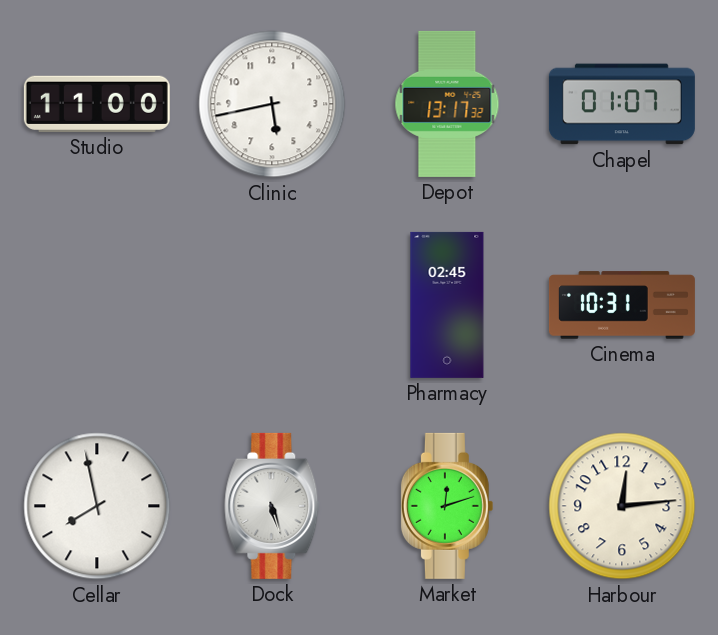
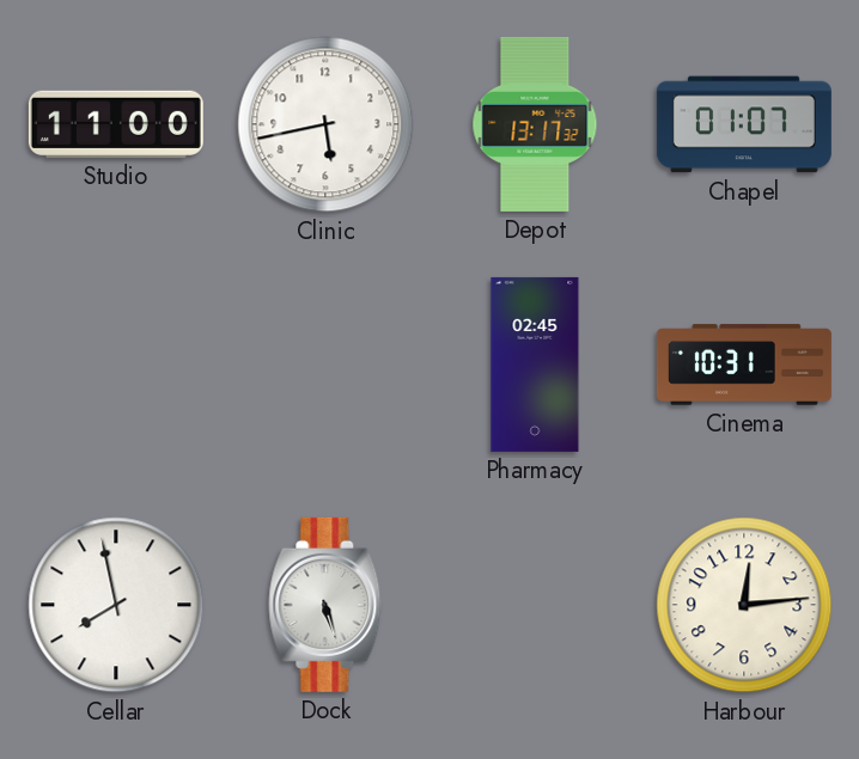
Market: 12:12 -> none
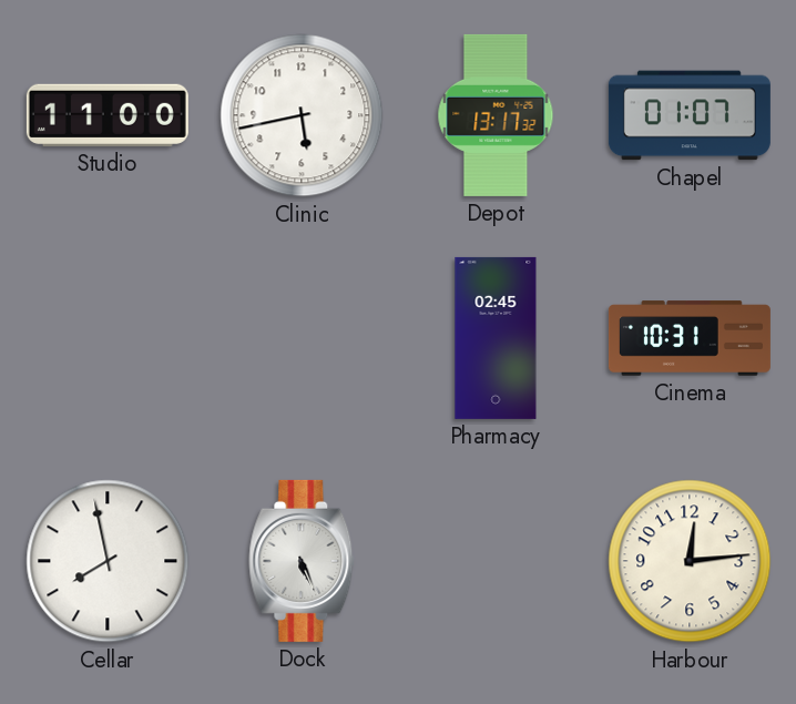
Dock: 5:27 -> 5:26
